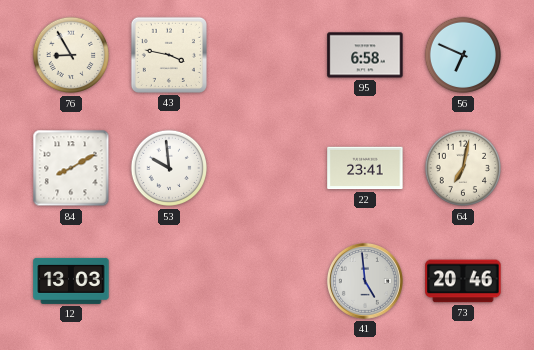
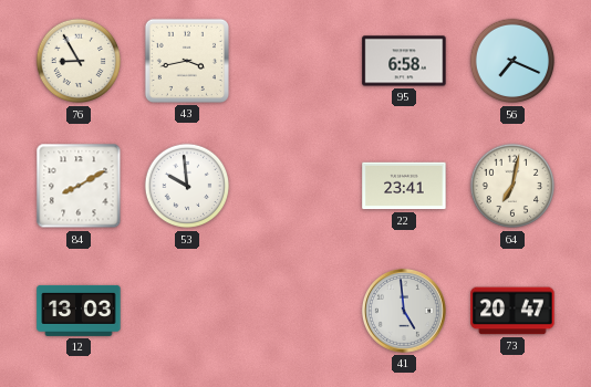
43: 3:47 -> 3:43
56: 6:49 -> 7:19
73: 20:46 -> 20:47
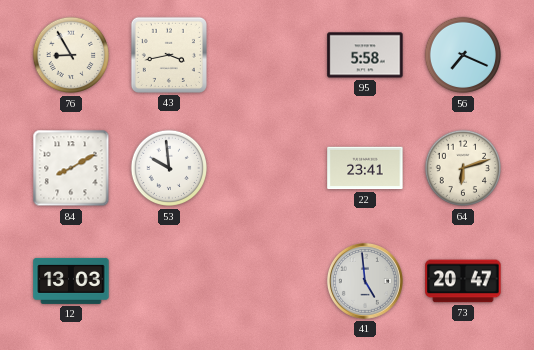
95: 6:58 -> 5:58
64: 7:02 -> 6:12
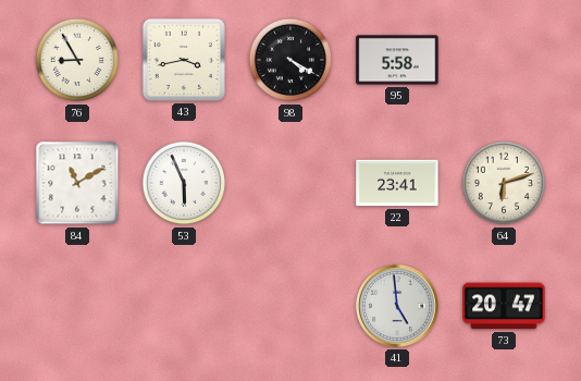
98: none -> 4:20
56: 7:19 -> none
84: 8:10 -> 11:10
53: 9:59 -> 5:56
12: 13:03 -> none
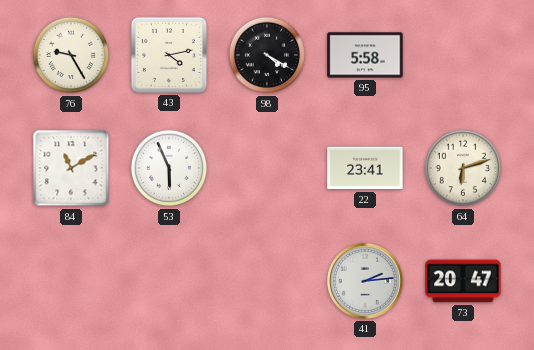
76: 8:55 -> 9:25
43: 3:43 -> 4:13
41: 4:59 -> 2:14
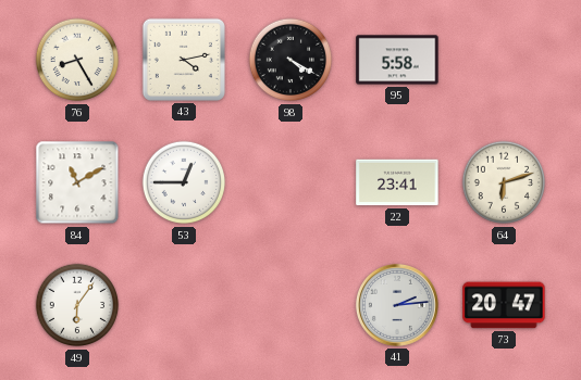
76: 9:25 -> 8:25
53: 5:56 -> 12:45
49: none -> 6:06
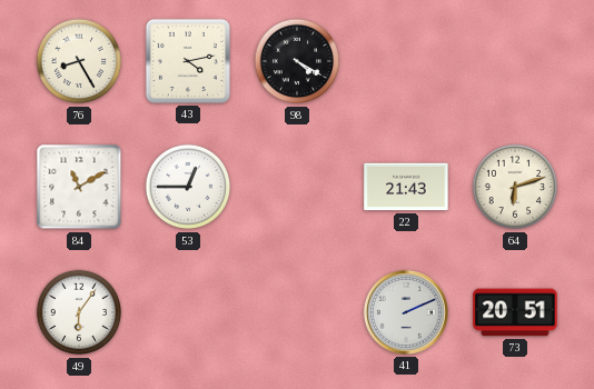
95: 5:58 -> none
22: 23:41 -> 21:43
41: 2:14 -> 2:11
73: 20:47 -> 20:51
